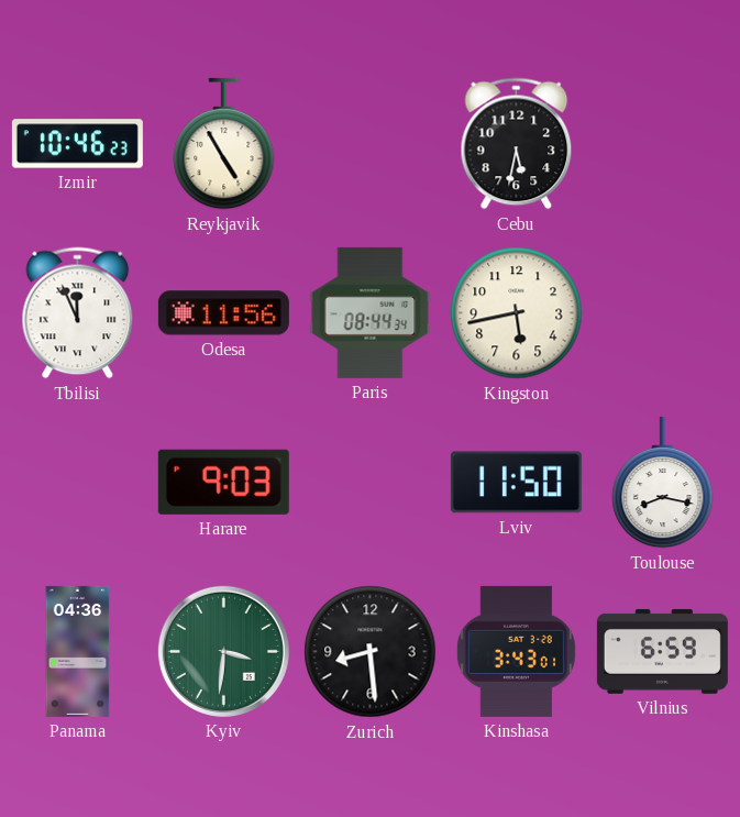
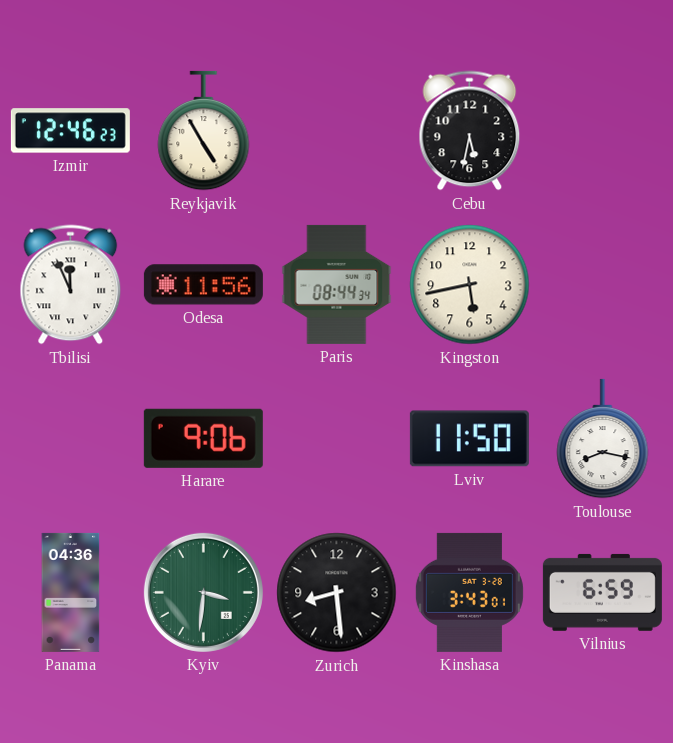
Izmir: 10:46 -> 12:46
Harare: 9:03 -> 9:06
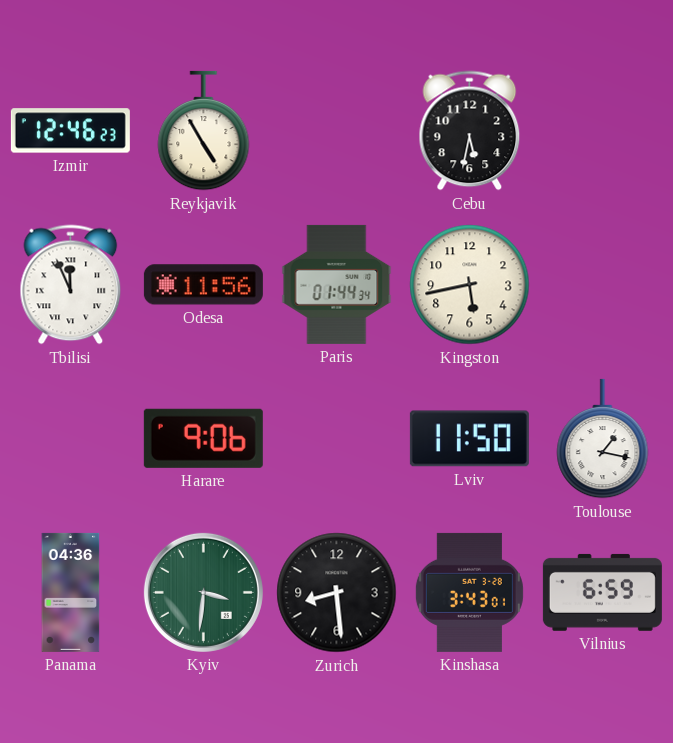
Paris: 08:44 -> 01:44
Toulouse: 8:17 -> 1:17
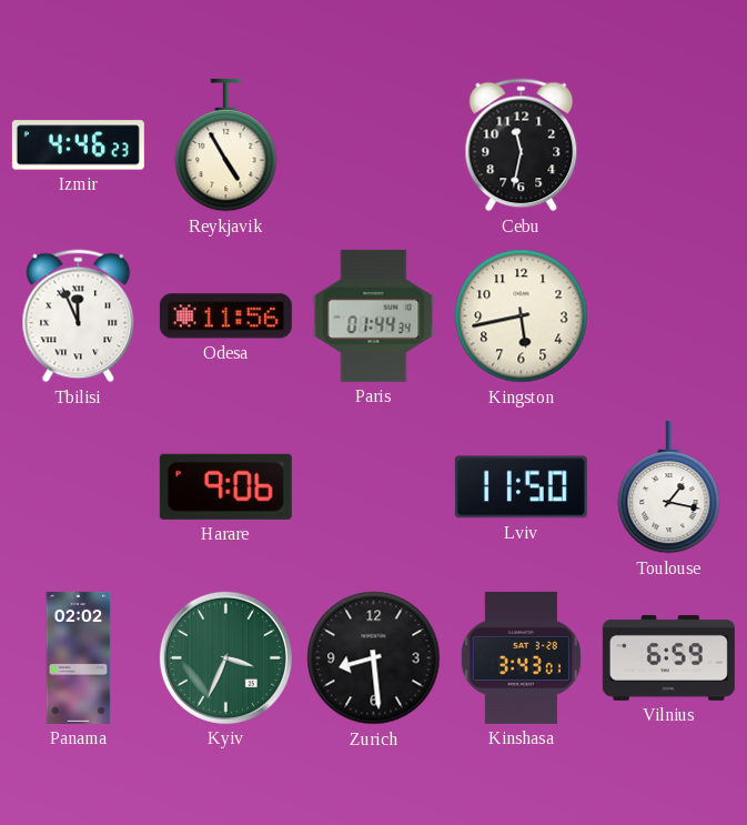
Izmir: 12:46 -> 4:46
Cebu: 5:32 -> 11:32
Panama: 04:36 -> 02:02
Kyiv: 3:31 -> 3:34
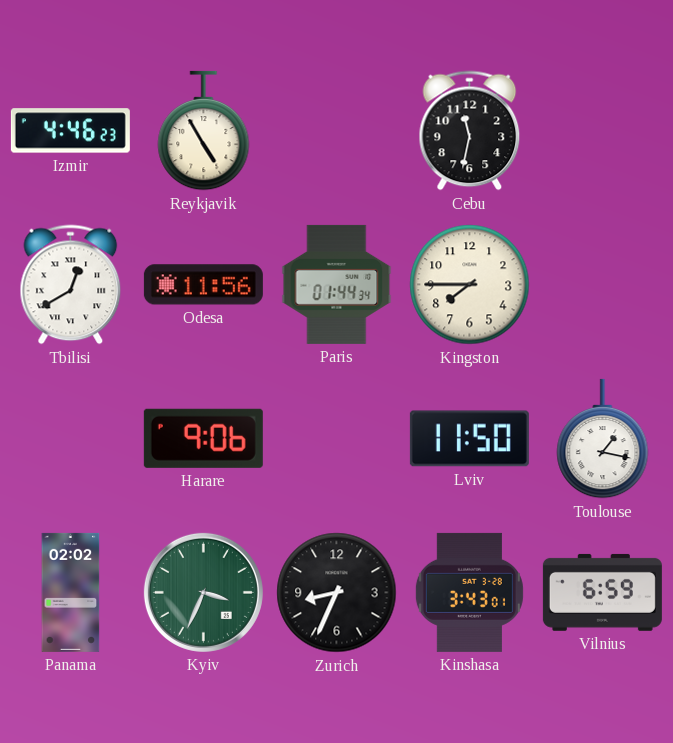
Tbilisi: 11:56 -> 12:40
Kingston: 5:43 -> 7:45
Zurich: 8:29 -> 8:34
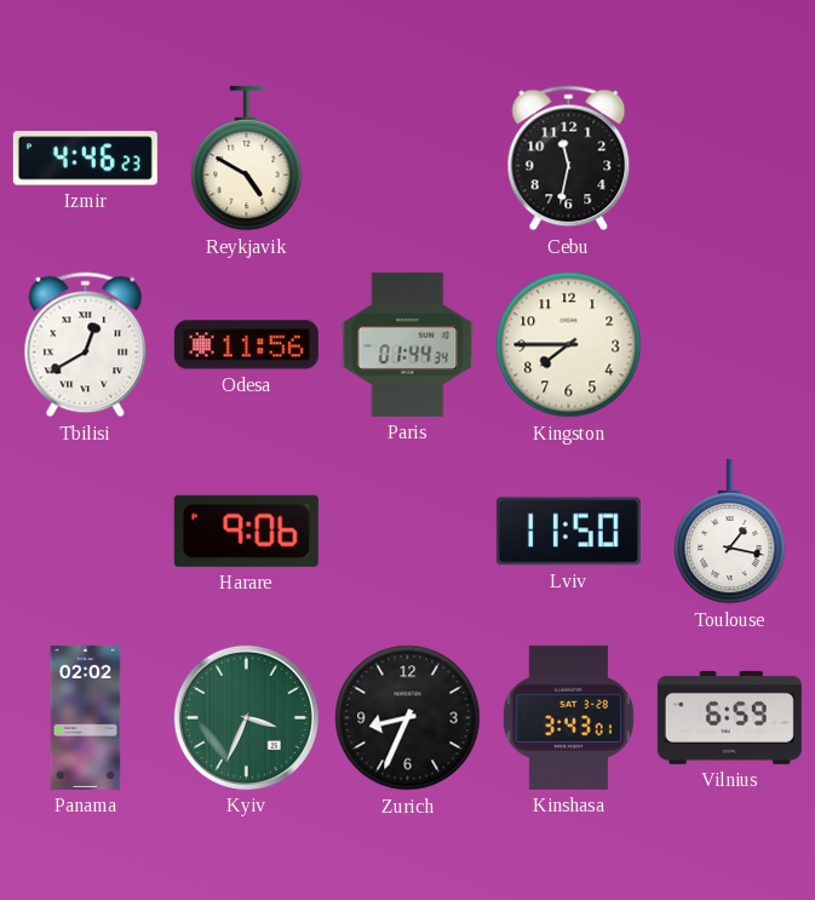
Reykjavik: 4:55 -> 4:50
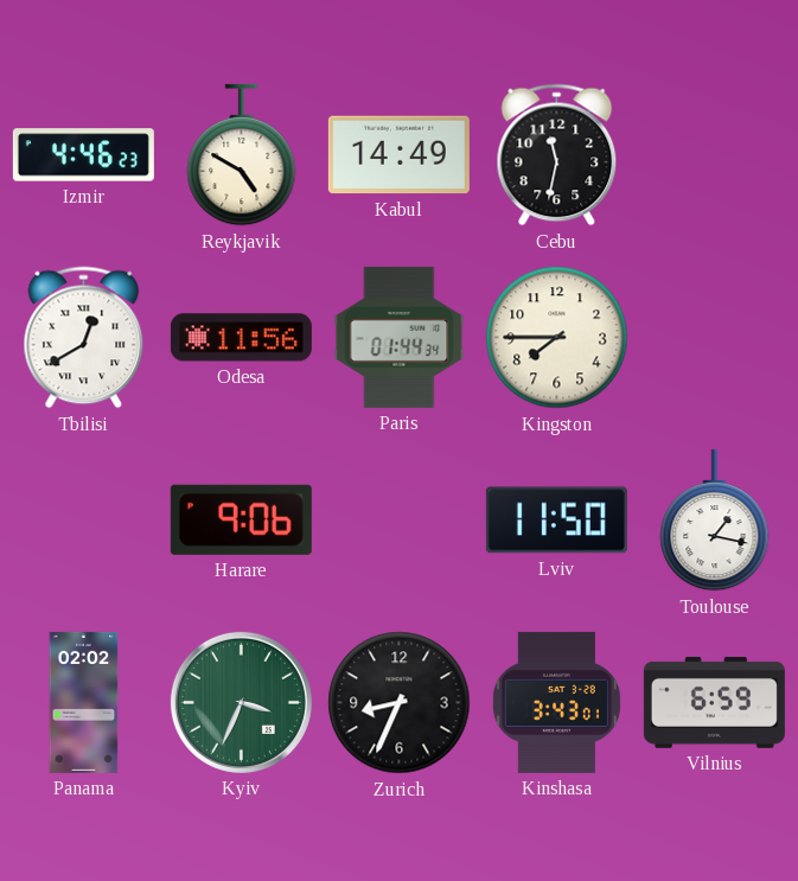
Kabul: none -> 14:49
